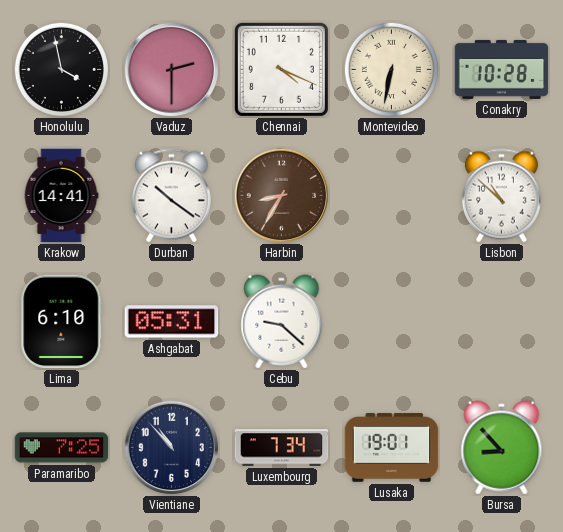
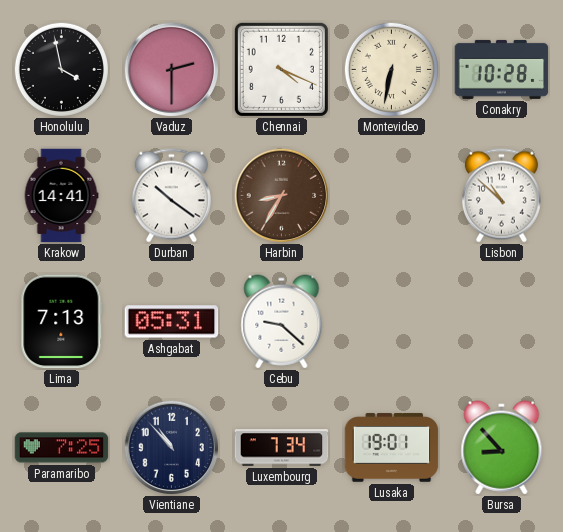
Lima: 6:10 -> 7:13
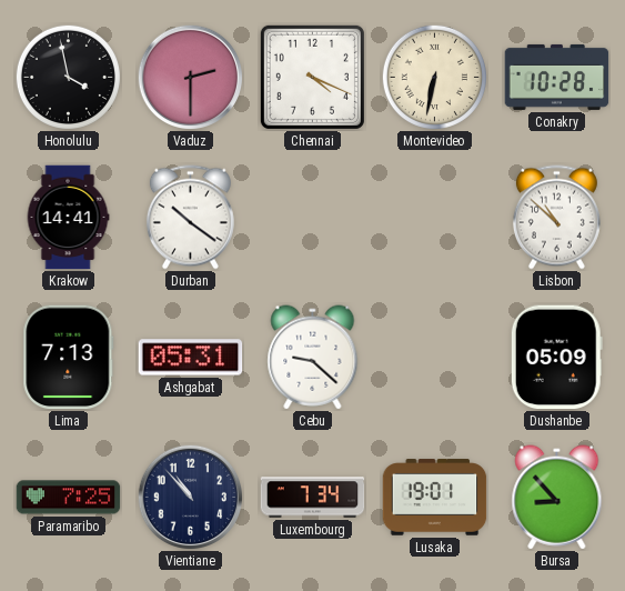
Harbin: 8:35 -> none
Dushanbe: none -> 05:09
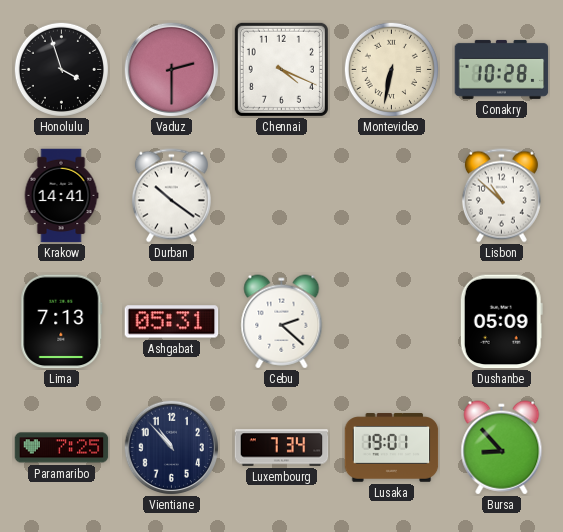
Honolulu: 3:58 -> 3:57
Cebu: 9:22 -> 2:22
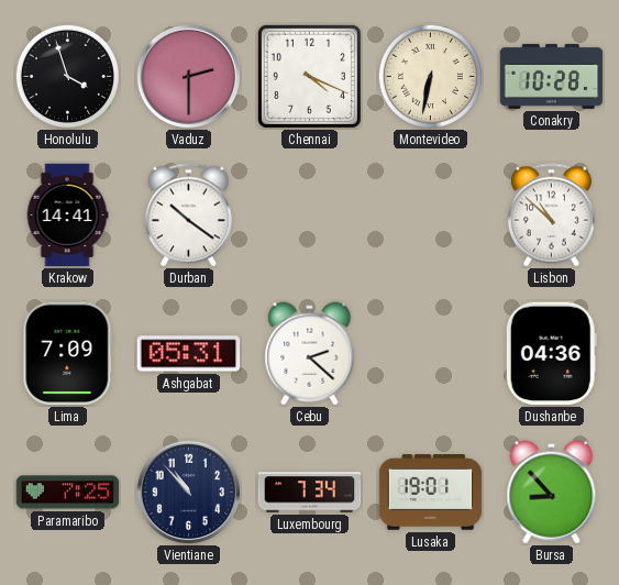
Lima: 7:13 -> 7:09
Dushanbe: 05:09 -> 04:36
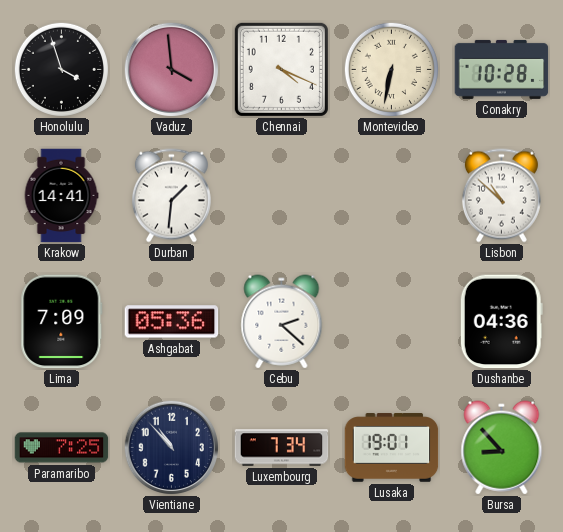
Vaduz: 2:30 -> 3:59
Durban: 10:21 -> 1:31
Ashgabat: 05:31 -> 05:36
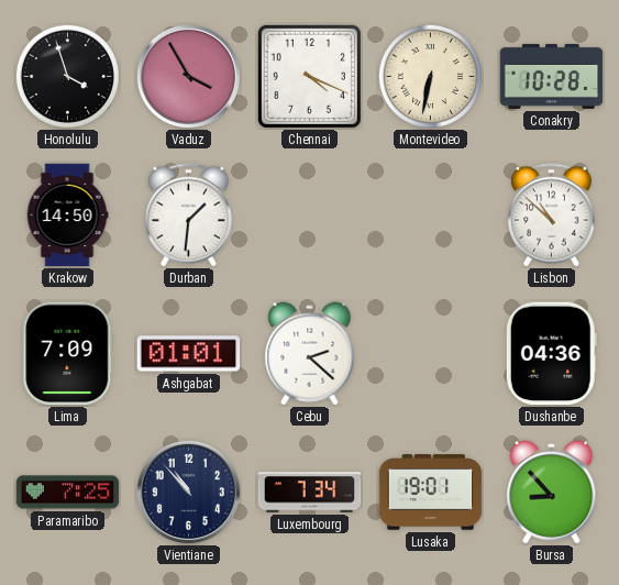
Vaduz: 3:59 -> 3:55
Krakow: 14:41 -> 14:50
Ashgabat: 05:36 -> 01:01
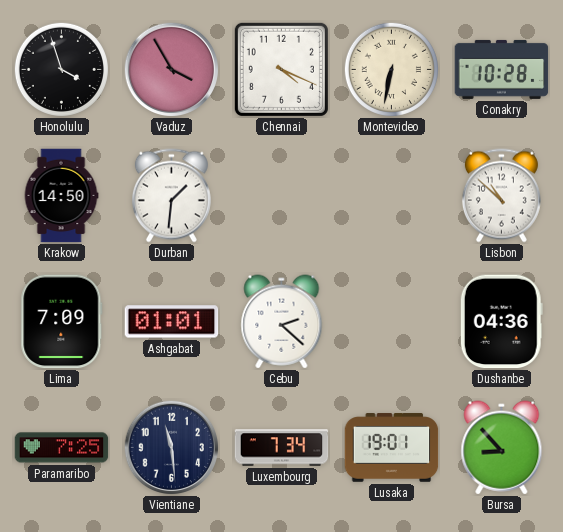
Vientiane: 10:53 -> 11:29
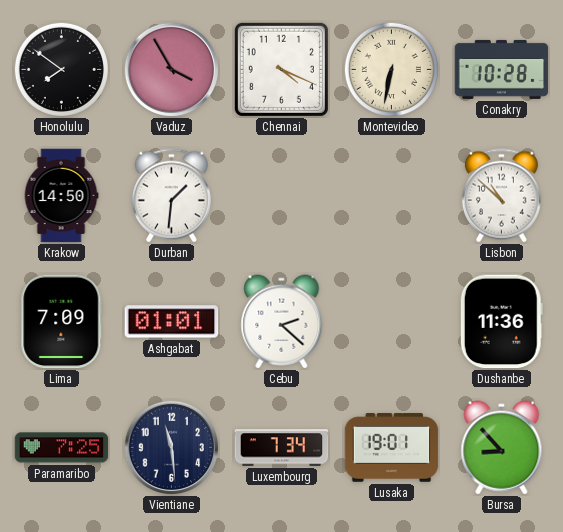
Honolulu: 3:57 -> 7:51
Dushanbe: 04:36 -> 11:36
